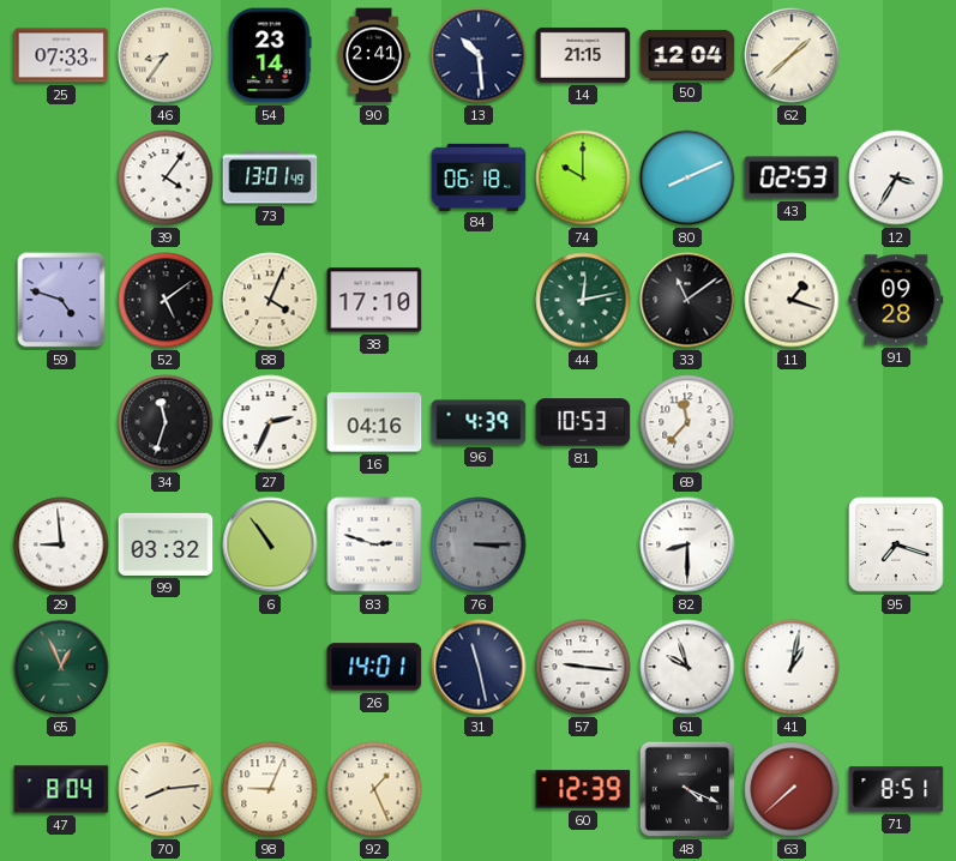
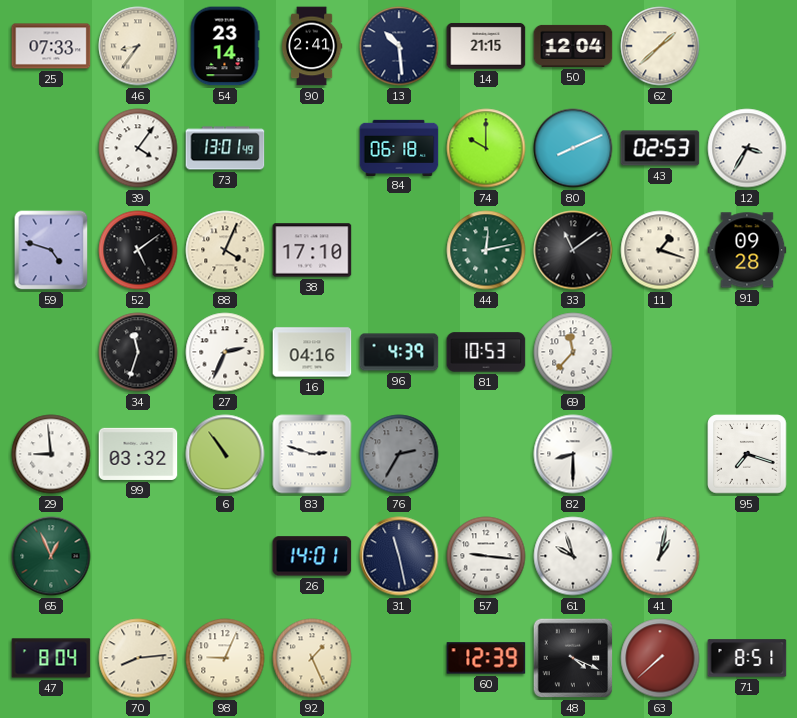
76: 3:15 -> 2:35
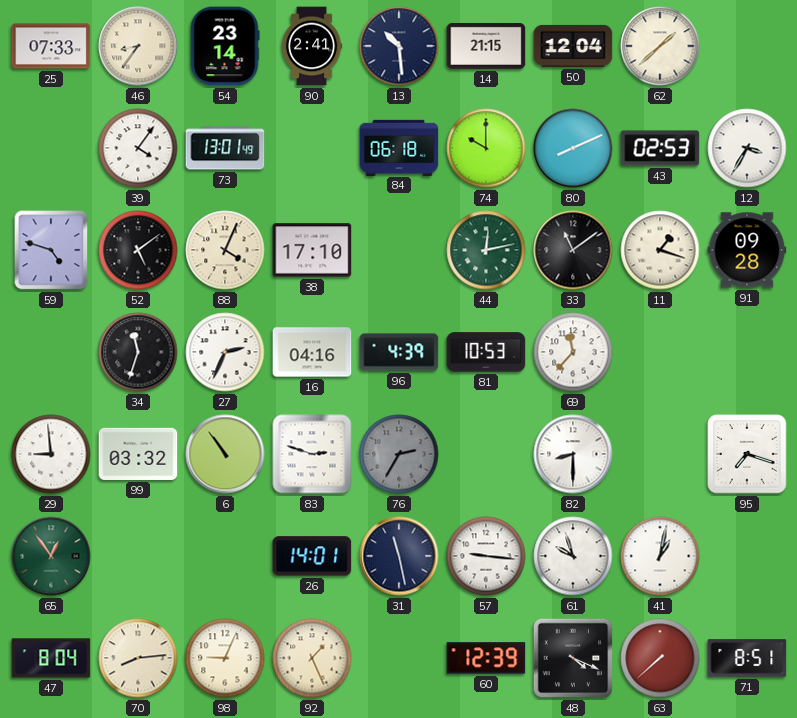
65: 12:56 -> 12:54
